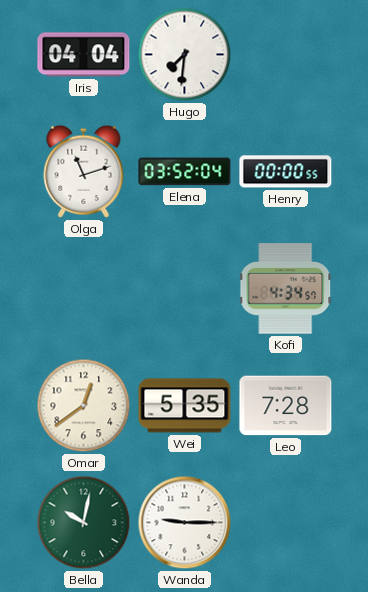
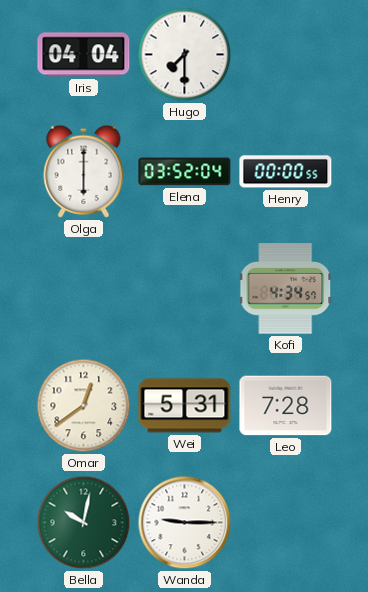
Hugo: 7:31 -> 7:30
Olga: 11:12 -> 6:00
Wei: 5:35 -> 5:31
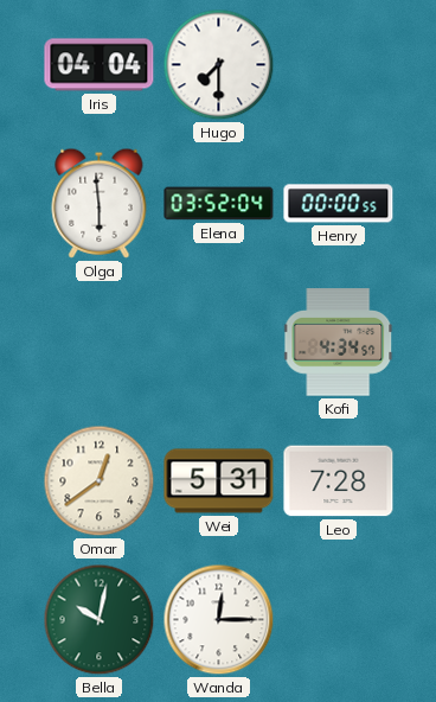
Olga: 6:00 -> 5:59
Wanda: 9:15 -> 12:15
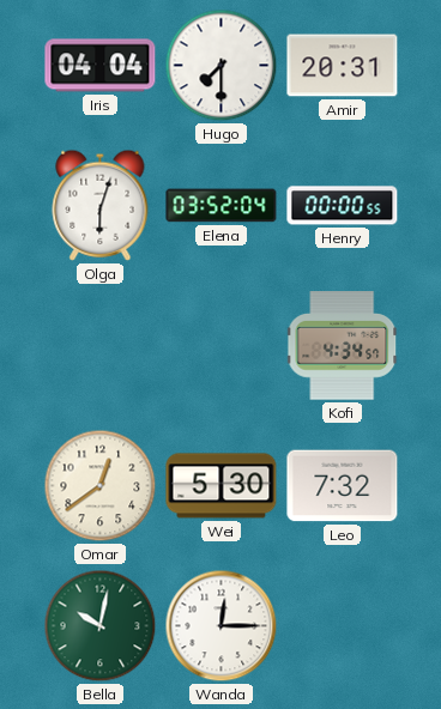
Amir: none -> 20:31
Olga: 5:59 -> 6:03
Wei: 5:31 -> 5:30
Leo: 7:28 -> 7:32
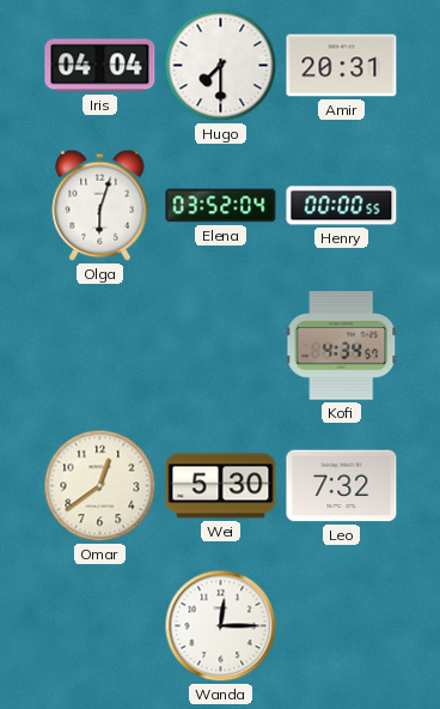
Bella: 10:02 -> none
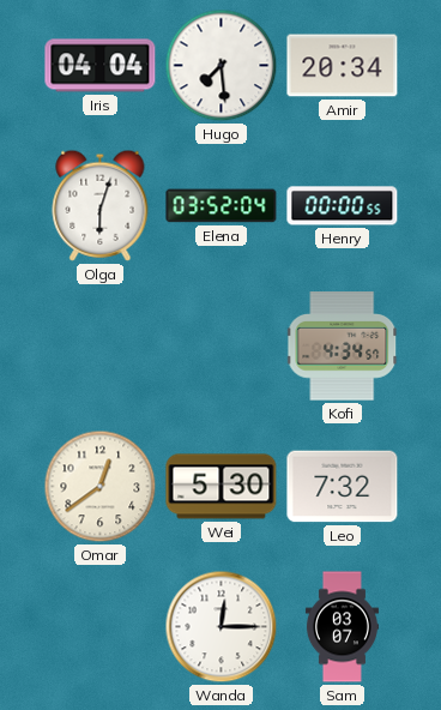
Hugo: 7:30 -> 7:29
Amir: 20:31 -> 20:34
Sam: none -> 03:07
